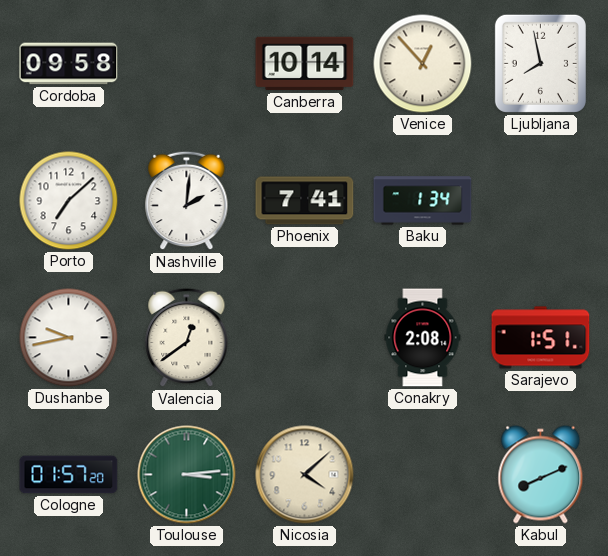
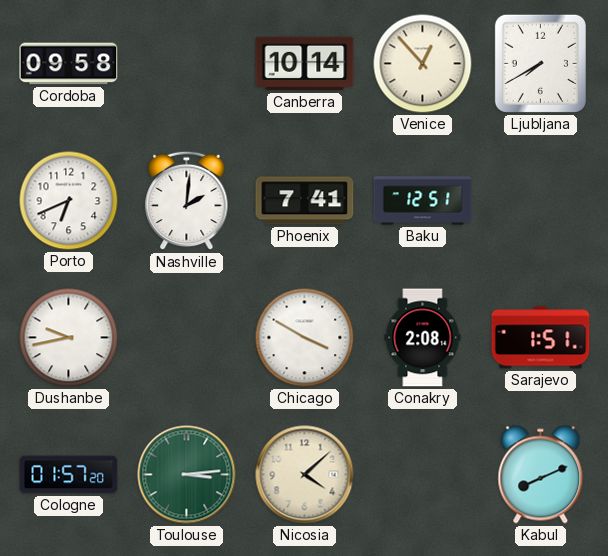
Ljubljana: 7:58 -> 7:40
Porto: 7:08 -> 6:41
Baku: 1:34 -> 12:51
Valencia: 12:39 -> none
Chicago: none -> 3:50
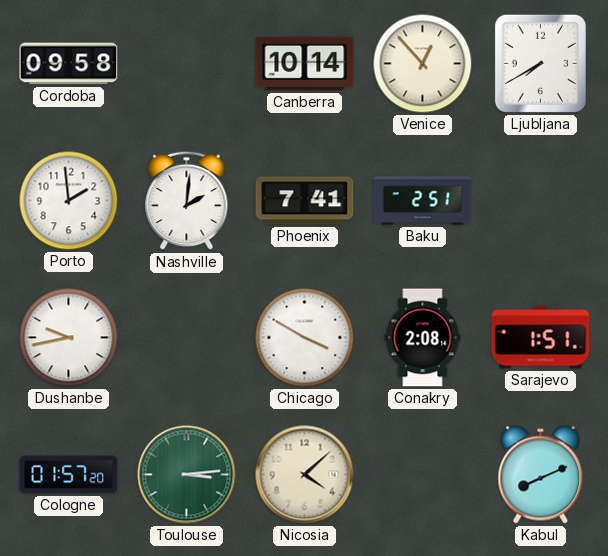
Porto: 6:41 -> 1:59
Baku: 12:51 -> 2:51
